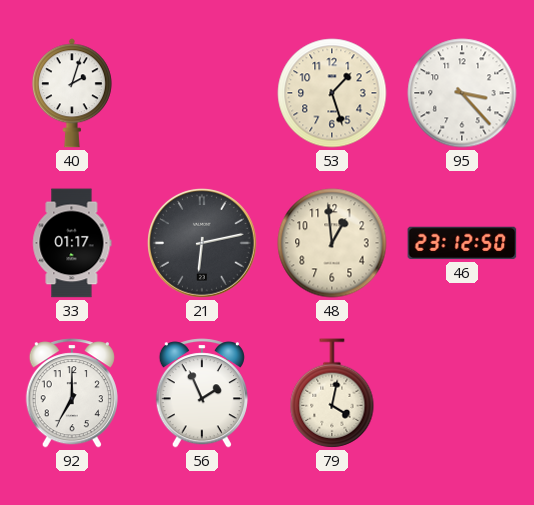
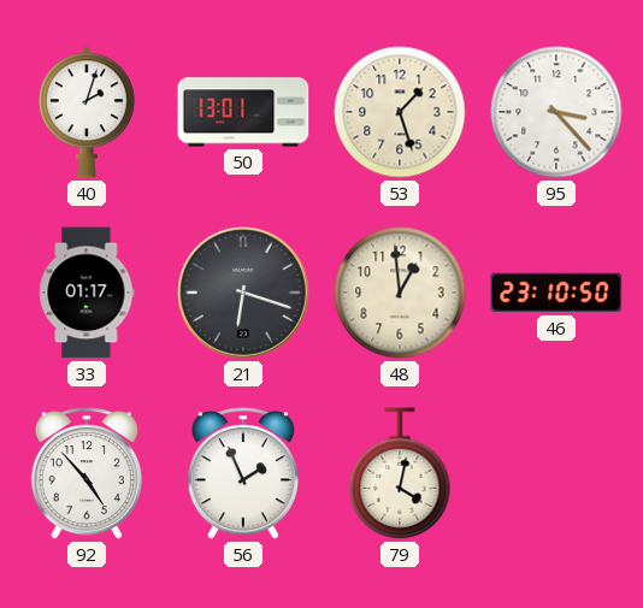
50: none -> 13:01
21: 6:13 -> 6:18
46: 23:12 -> 23:10
92: 7:00 -> 4:53
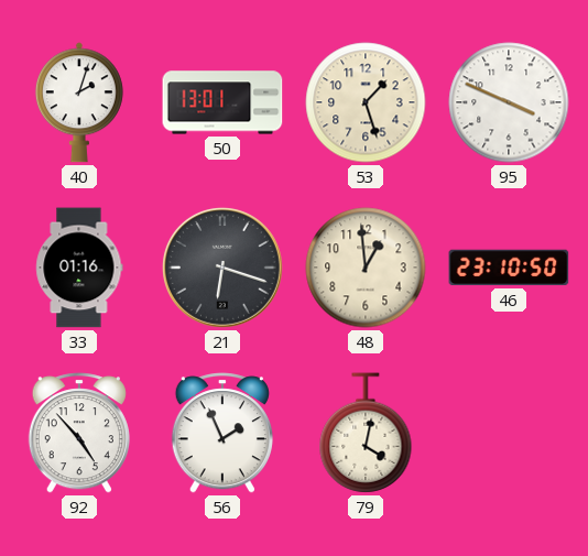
95: 3:23 -> 3:49
33: 01:17 -> 01:16
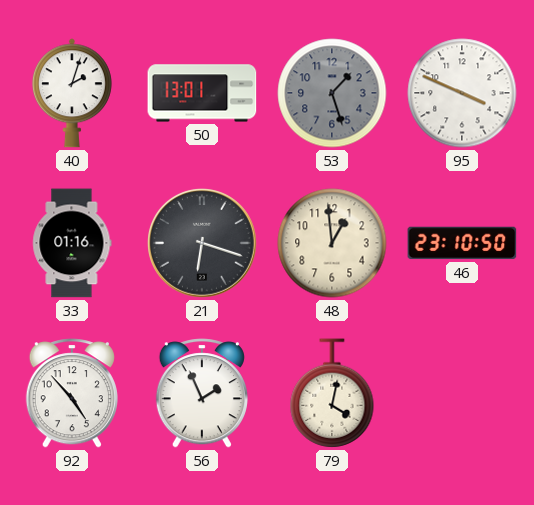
53 dial: cream -> grey
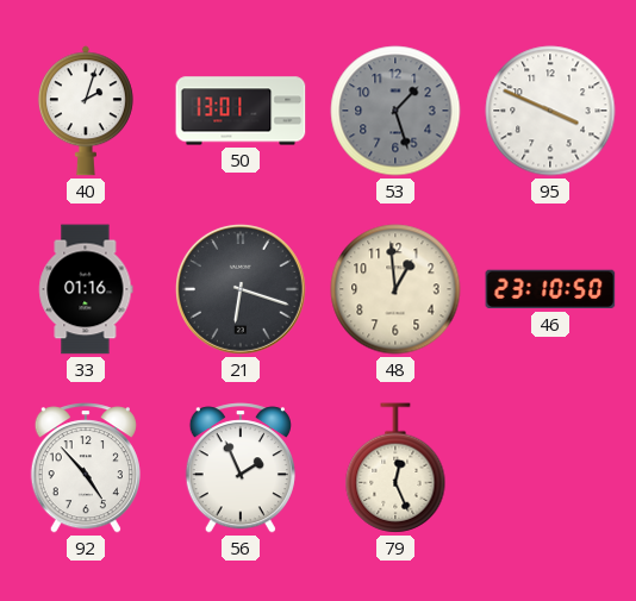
79: 4:02 -> 12:26
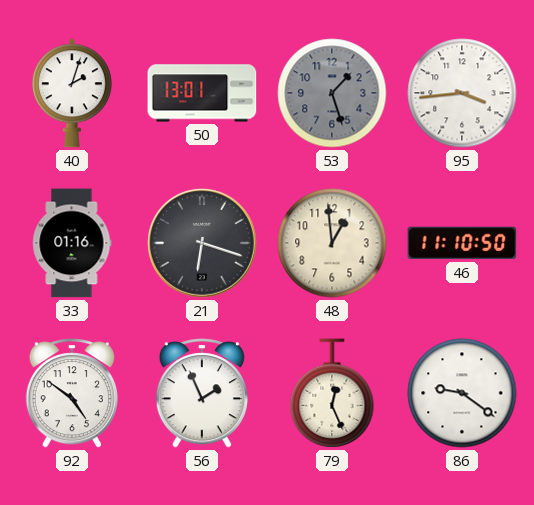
95: 3:49 -> 3:44
46: 23:10 -> 11:10
92: 4:53 -> 4:51
86: none -> 9:21
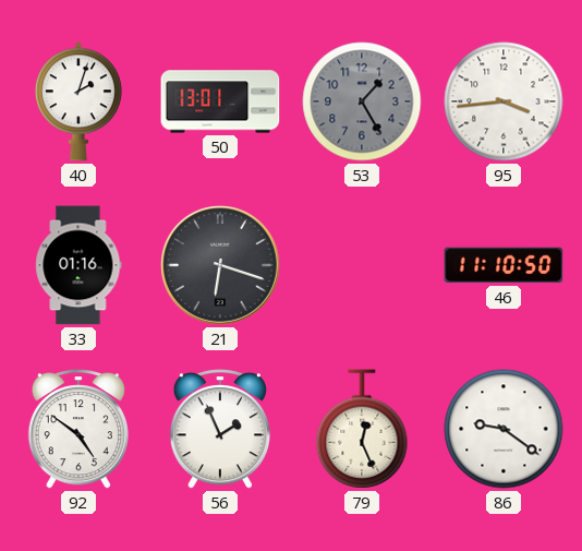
53: 1:27 -> 1:25
48: 12:59 -> none
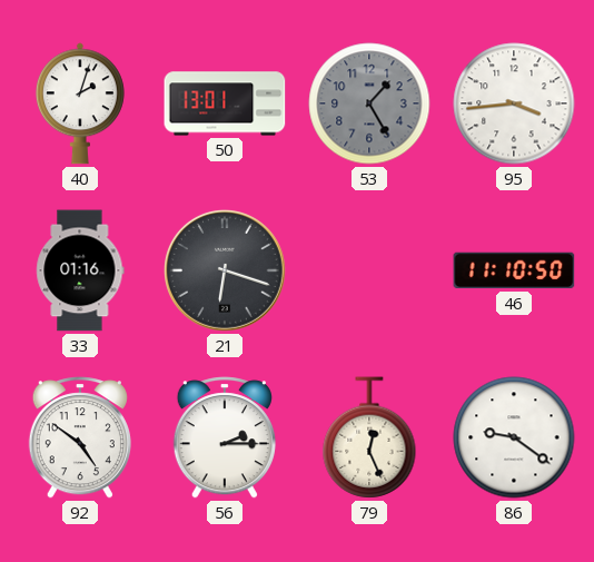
56: 1:56 -> 2:15
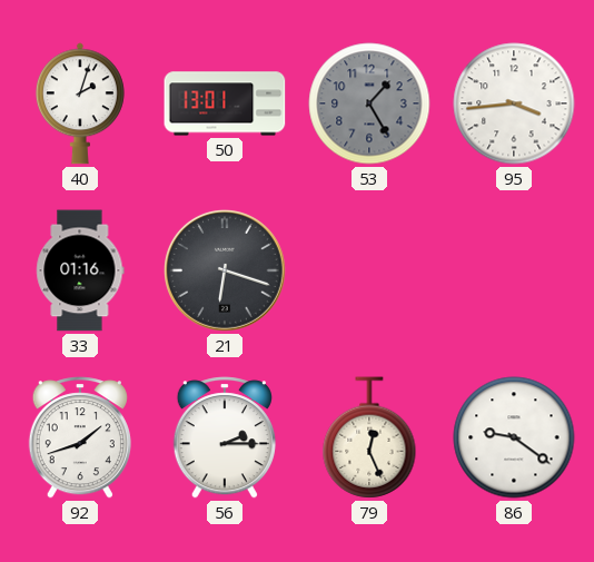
46: 11:10 -> none
92: 4:51 -> 1:42
